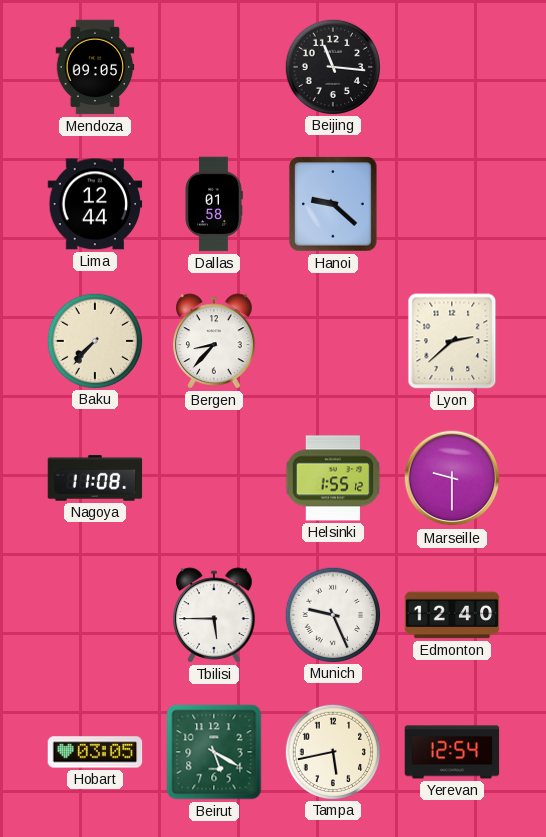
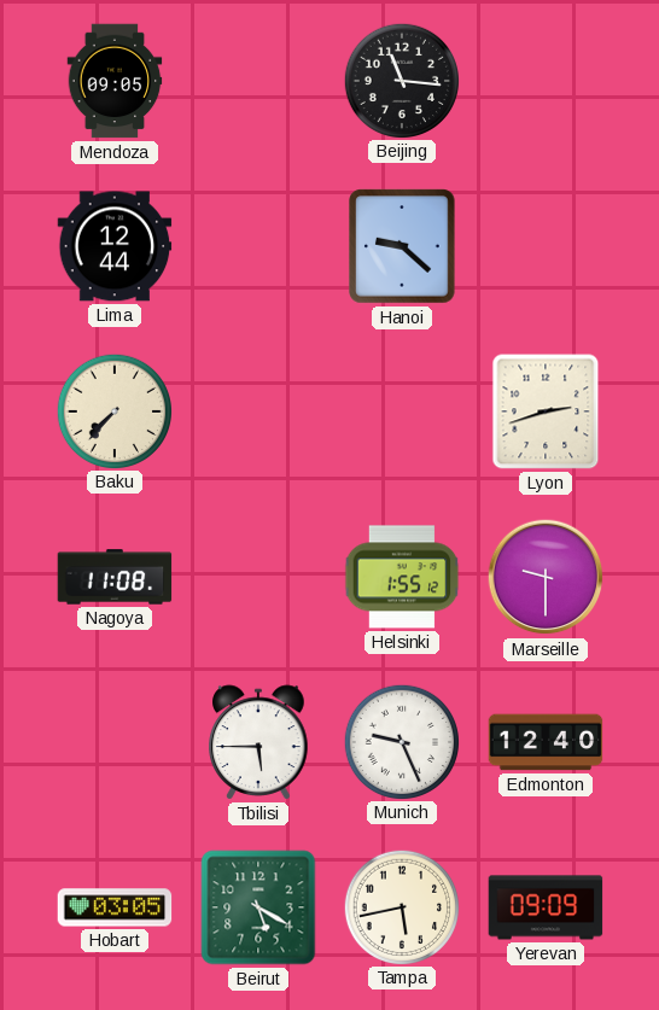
Dallas: 01:58 -> none
Bergen: 8:37 -> none
Lyon: 2:38 -> 2:42
Yerevan: 12:54 -> 09:09
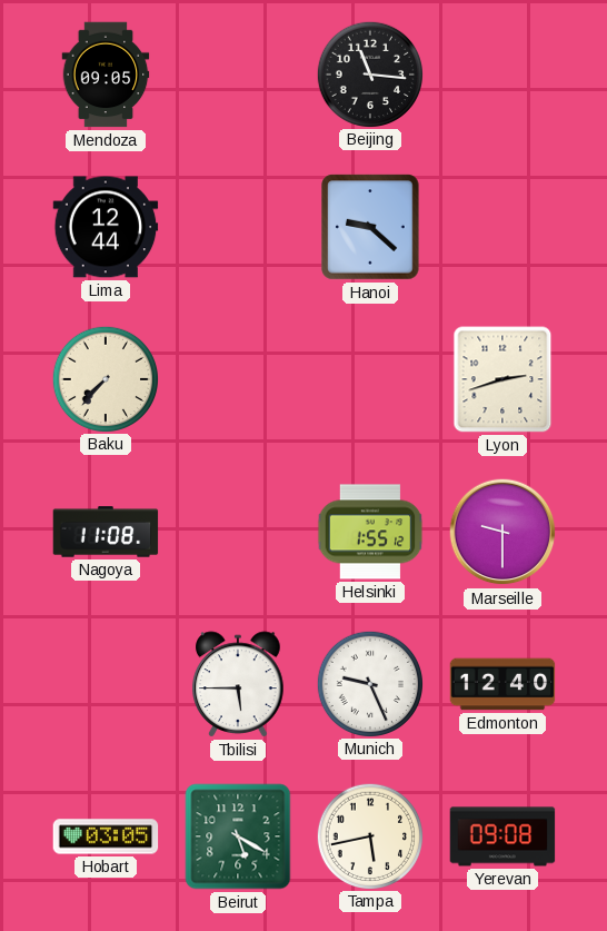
Yerevan: 09:09 -> 09:08
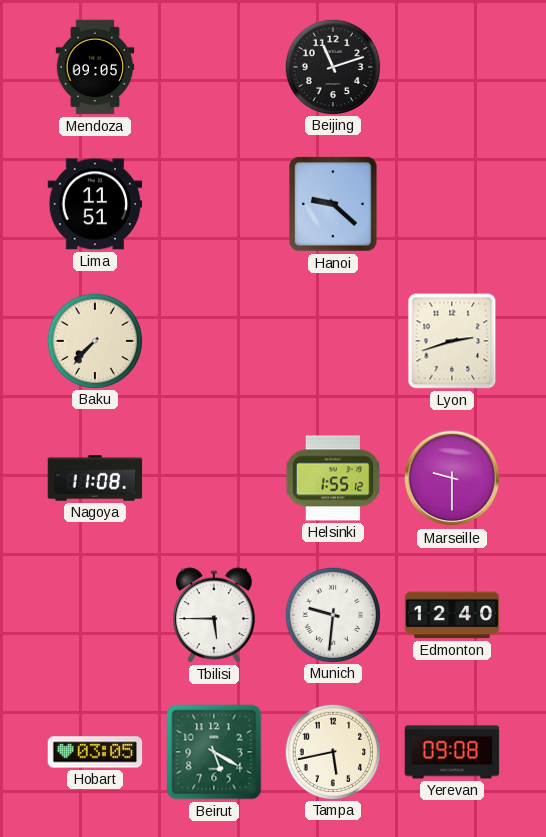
Beijing: 11:16 -> 11:12
Lima: 12:44 -> 11:51
Munich: 9:26 -> 9:31
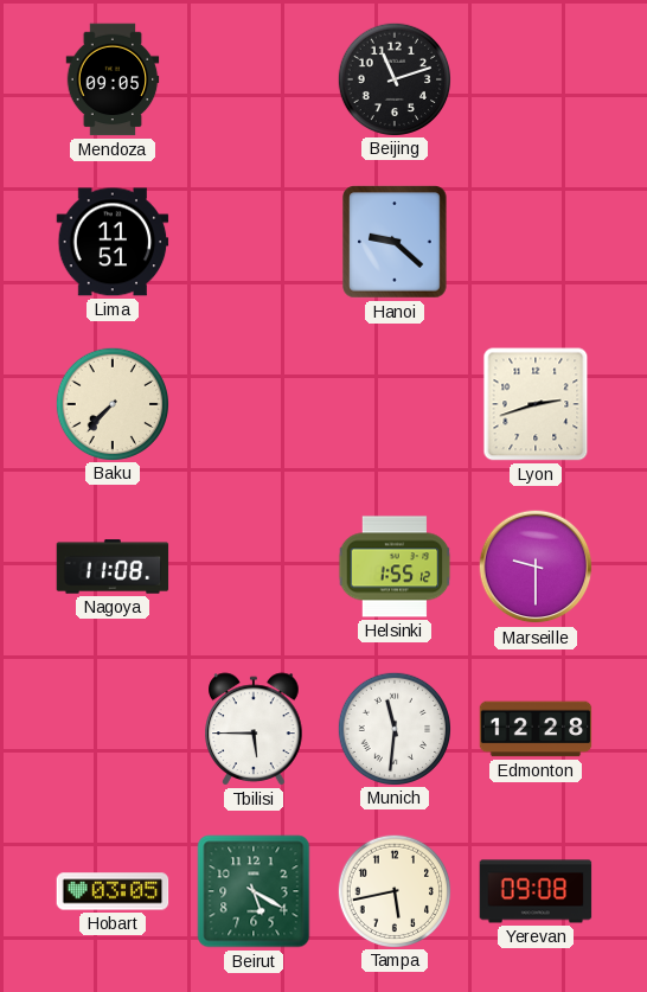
Munich: 9:31 -> 11:31
Edmonton: 12:40 -> 12:28
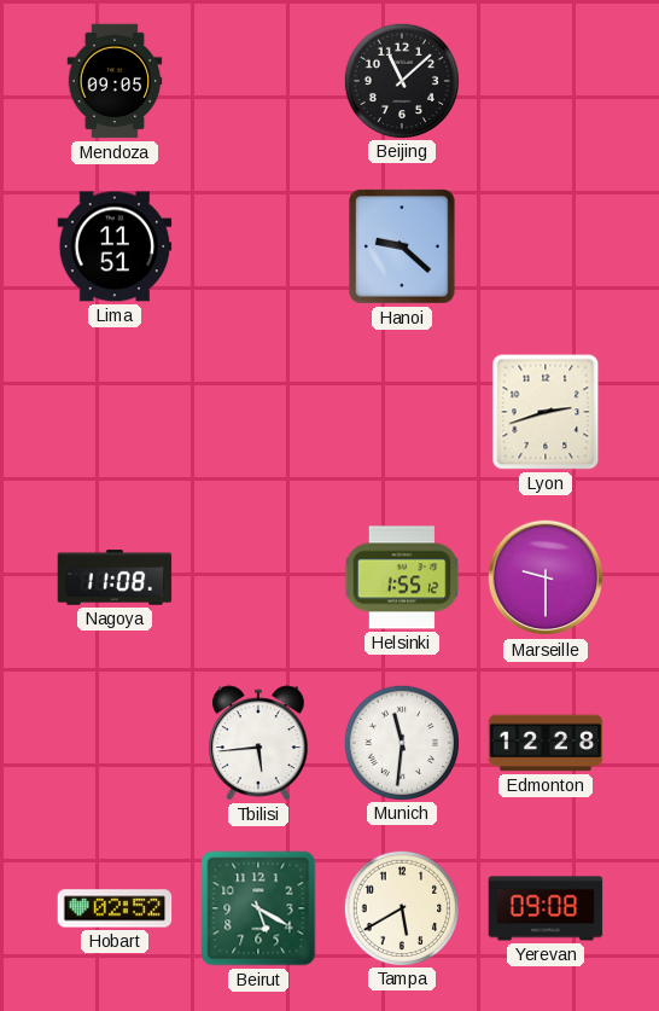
Beijing: 11:12 -> 11:08
Baku: 7:37 -> none
Tbilisi: 5:45 -> 5:44
Hobart: 03:05 -> 02:52
Tampa: 5:43 -> 5:40
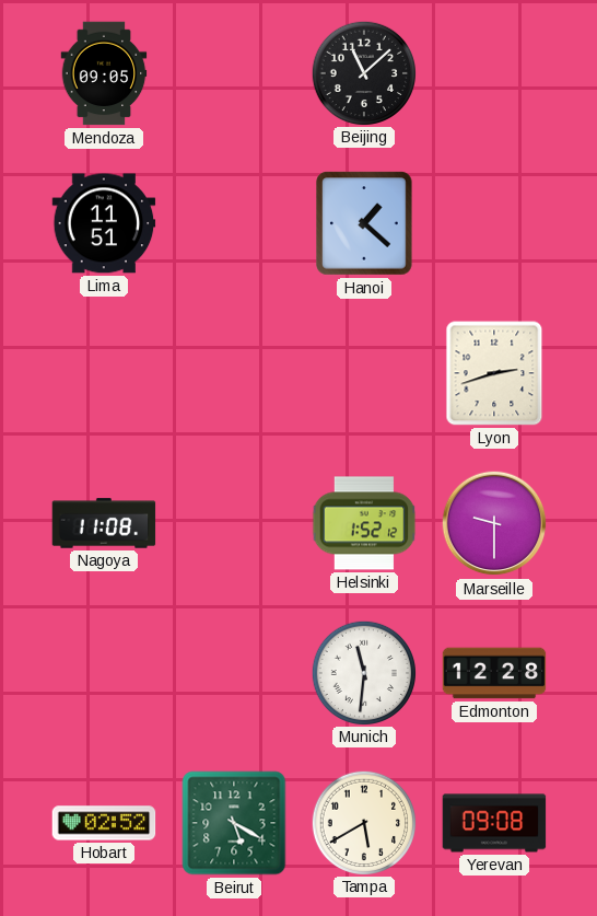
Hanoi: 9:22 -> 1:22
Helsinki: 1:55 -> 1:52
Tbilisi: 5:44 -> none
